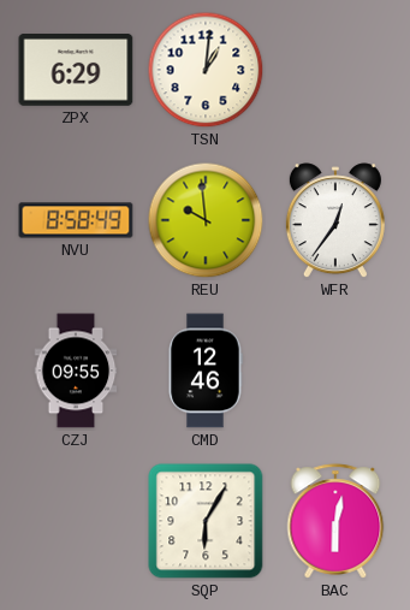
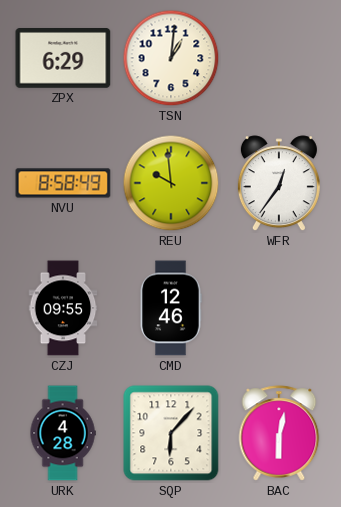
URK: none -> 4:28
SQP: 6:05 -> 6:07
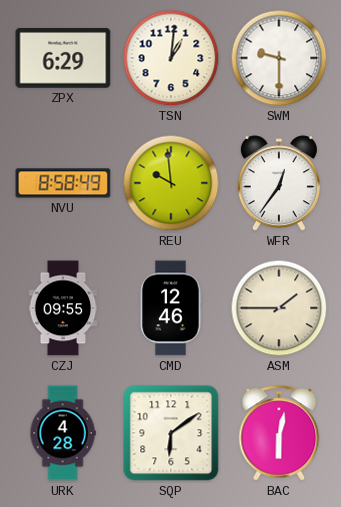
SWM: none -> 9:30
ASM: none -> 1:45
SQP: 6:07 -> 6:09
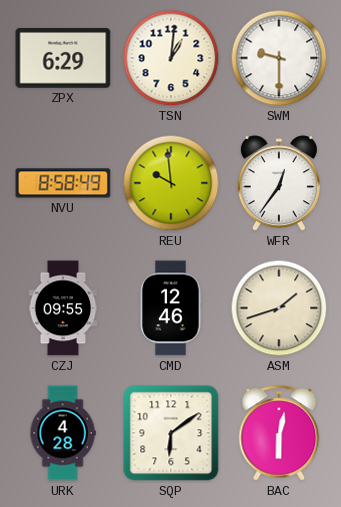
ASM: 1:45 -> 1:42
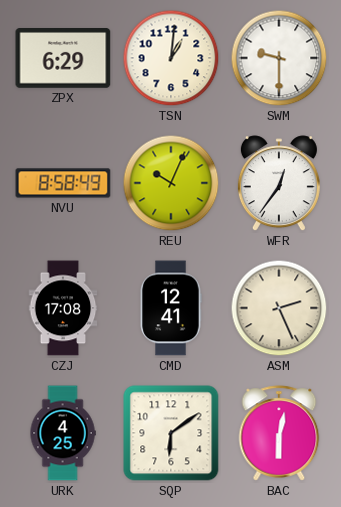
REU: 9:59 -> 10:04
CZJ: 09:55 -> 17:08
CMD: 12:46 -> 12:41
ASM: 1:42 -> 2:26
URK: 4:28 -> 4:25
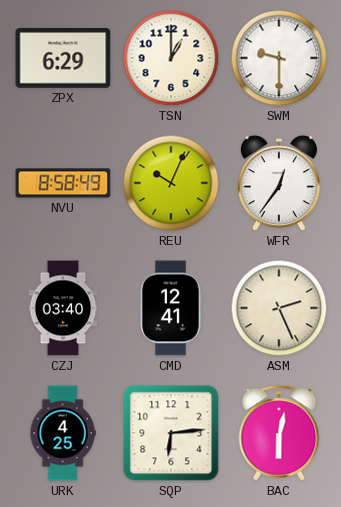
TSN: 1:01 -> 1:00
CZJ: 17:08 -> 03:40
SQP: 6:09 -> 6:14
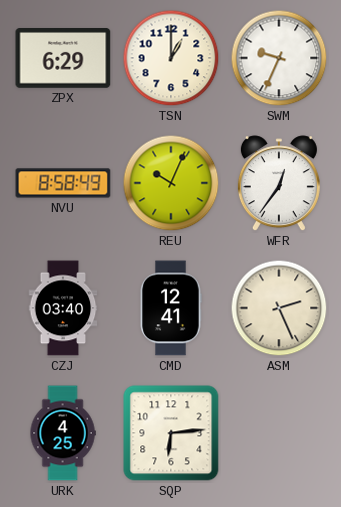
SWM: 9:30 -> 9:34
BAC: 6:02 -> none
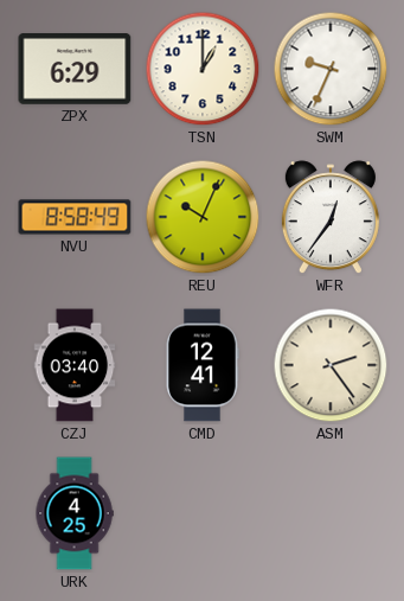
ASM: 2:26 -> 2:24
SQP: 6:14 -> none
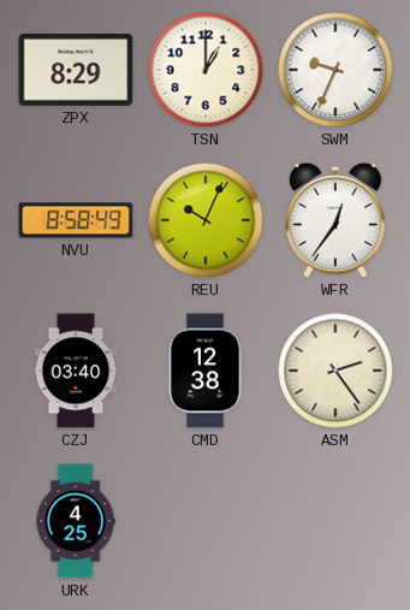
ZPX: 6:29 -> 8:29
CMD: 12:41 -> 12:38
